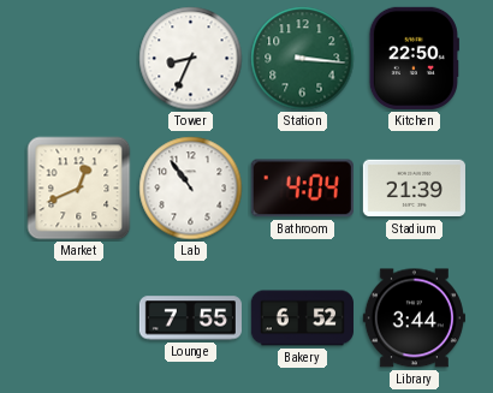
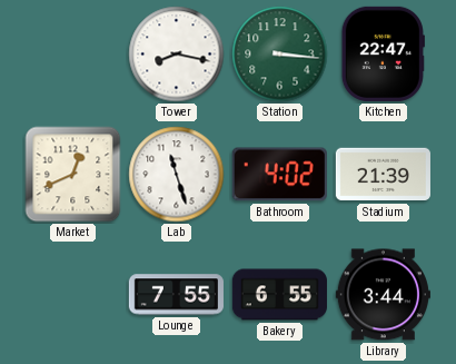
Tower: 8:34 -> 8:17
Kitchen: 22:50 -> 22:47
Lab: 10:54 -> 11:27
Bathroom: 4:04 -> 4:02
Bakery: 6:52 -> 6:55
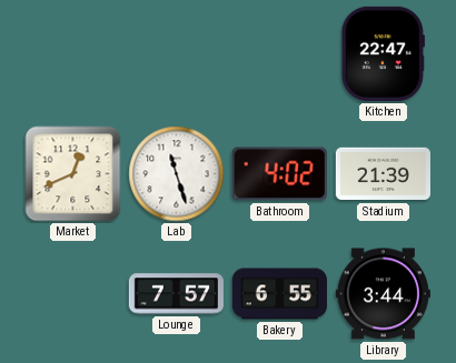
Tower: 8:17 -> none
Station: 3:16 -> none
Lounge: 7:55 -> 7:57
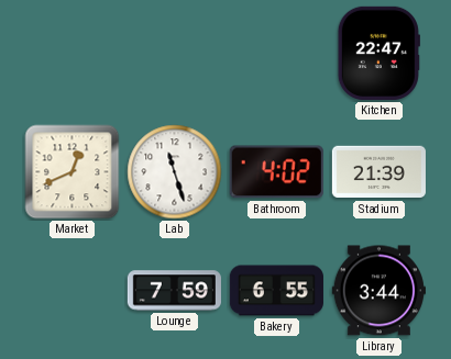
Lounge: 7:57 -> 7:59
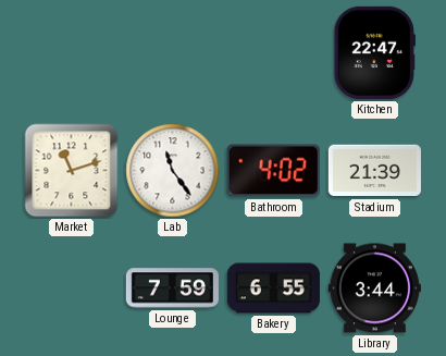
Market: 12:41 -> 11:12
Lab: 11:27 -> 11:24
